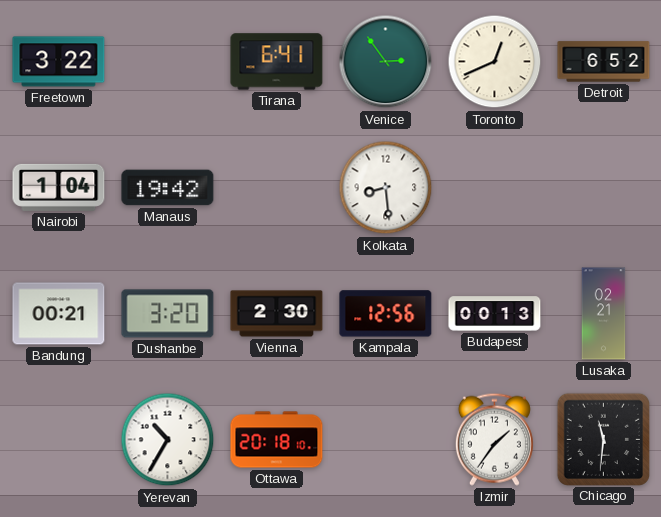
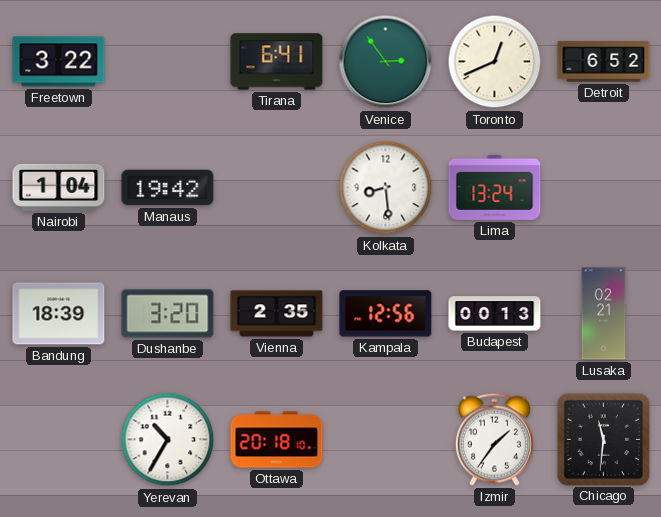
Lima: none -> 13:24
Bandung: 00:21 -> 18:39
Vienna: 2:30 -> 2:35
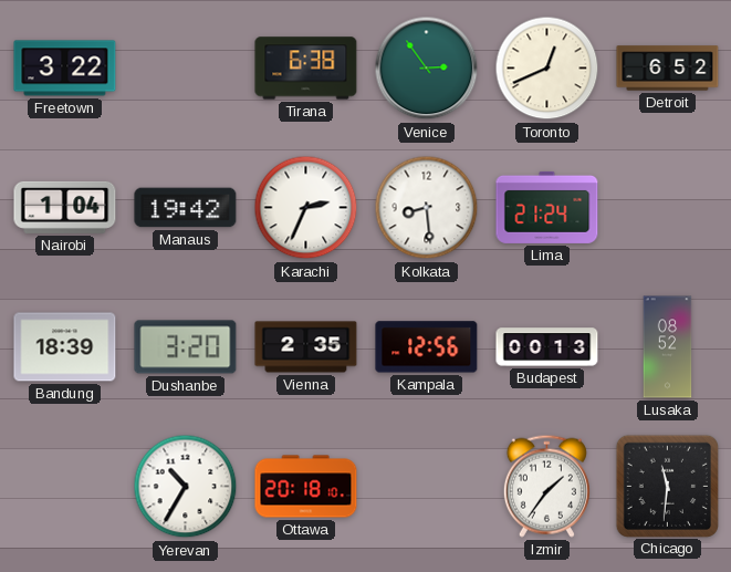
Tirana: 6:41 -> 6:38
Karachi: none -> 2:34
Lima: 13:24 -> 21:24
Lusaka: 02:21 -> 08:52
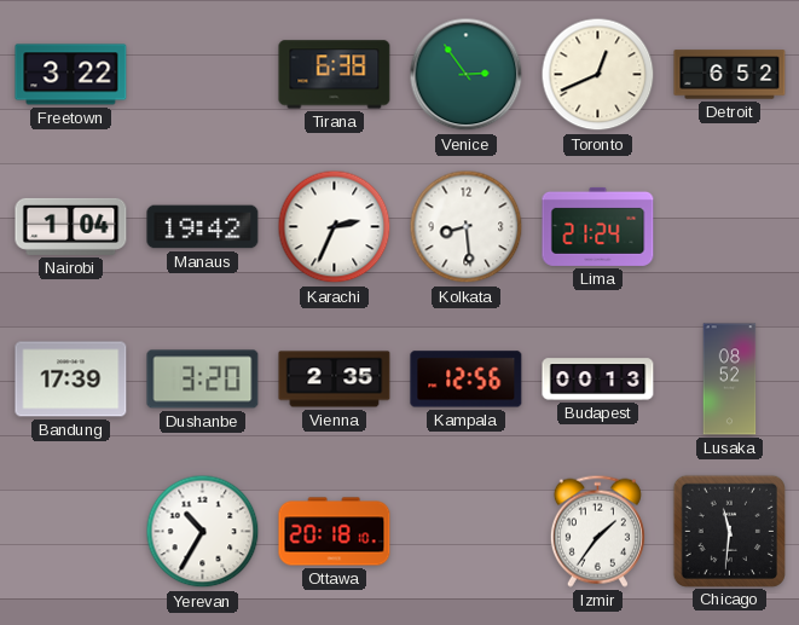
Bandung: 18:39 -> 17:39
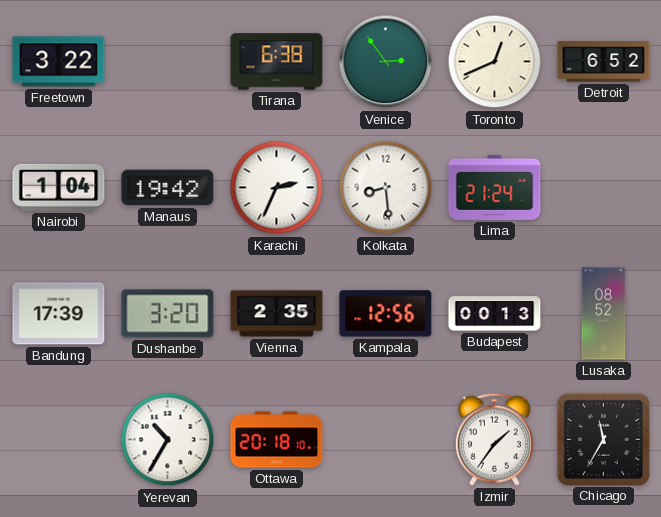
Chicago: 11:31 -> 11:35
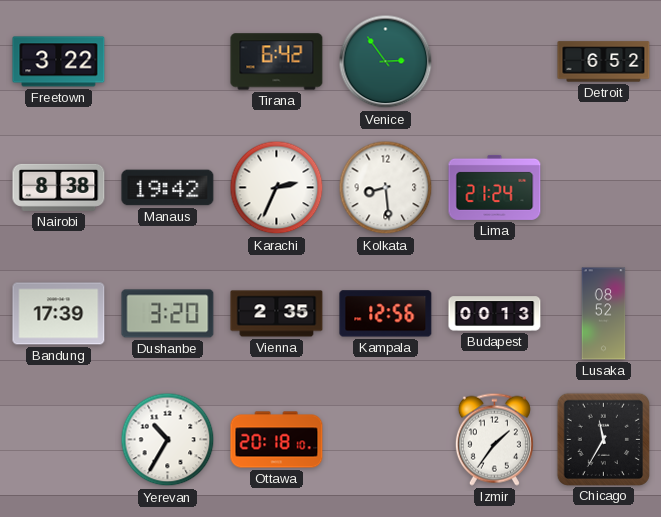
Tirana: 6:38 -> 6:42
Toronto: 12:41 -> none
Nairobi: 1:04 -> 8:38
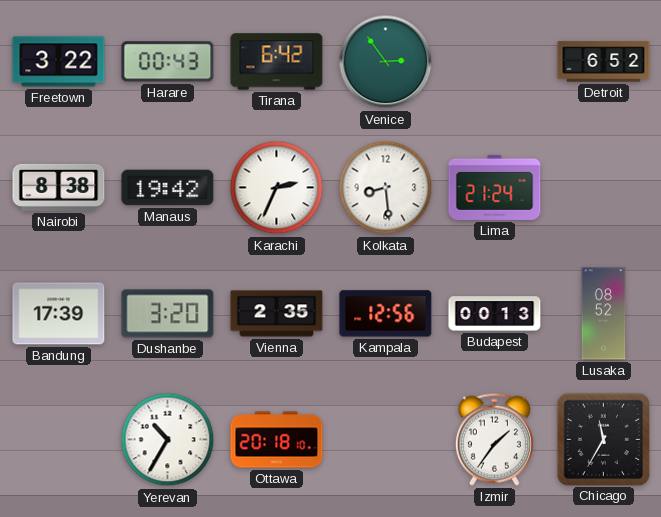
Harare: none -> 00:43
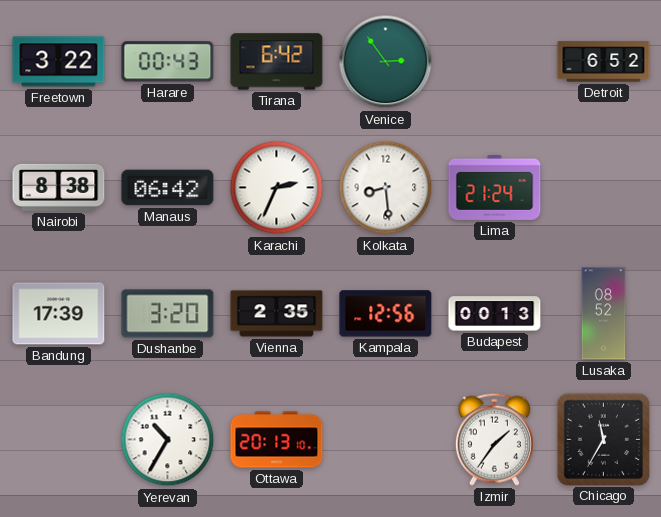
Manaus: 19:42 -> 06:42
Ottawa: 20:18 -> 20:13
